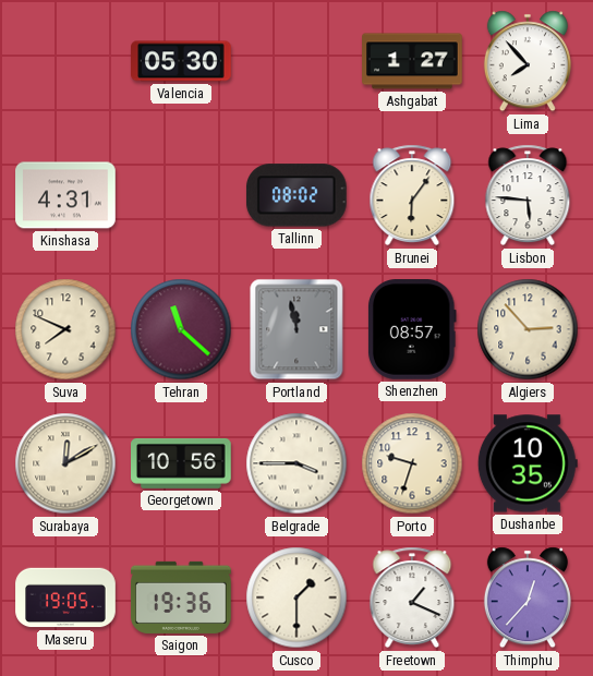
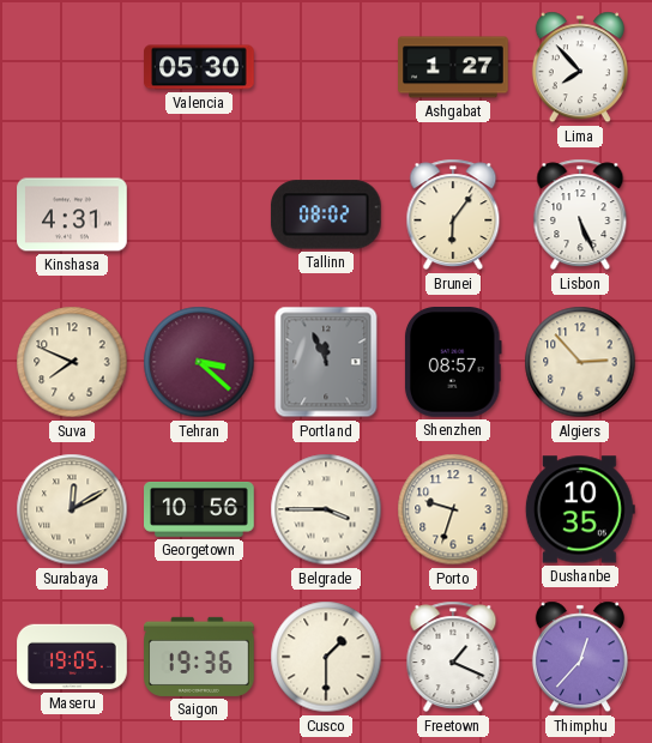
Lisbon: 5:46 -> 5:26
Tehran: 11:22 -> 3:22
Portland: 11:58 -> 11:56
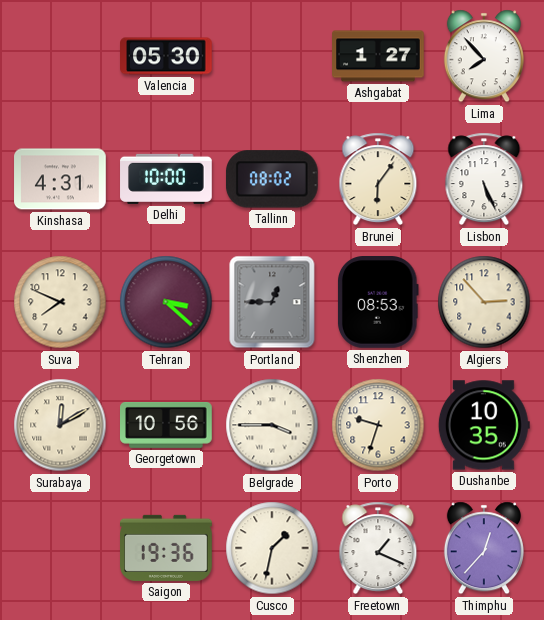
Delhi: none -> 10:00
Portland: 11:56 -> 12:45
Shenzhen: 08:57 -> 08:53
Maseru: 19:05 -> none
Cusco: 1:30 -> 1:32
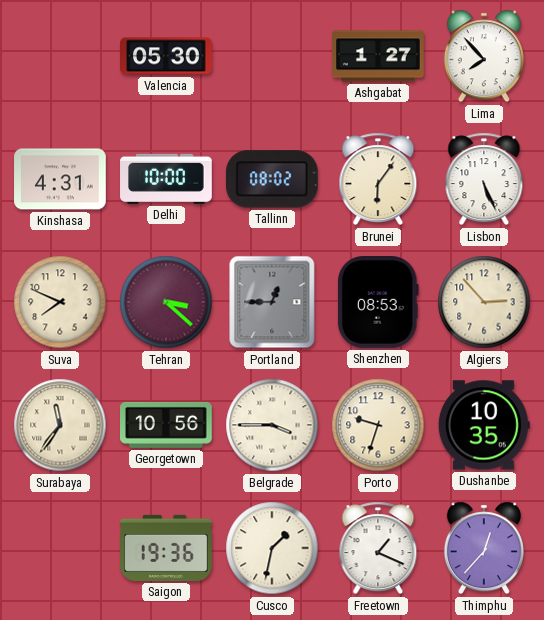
Surabaya: 12:10 -> 11:36
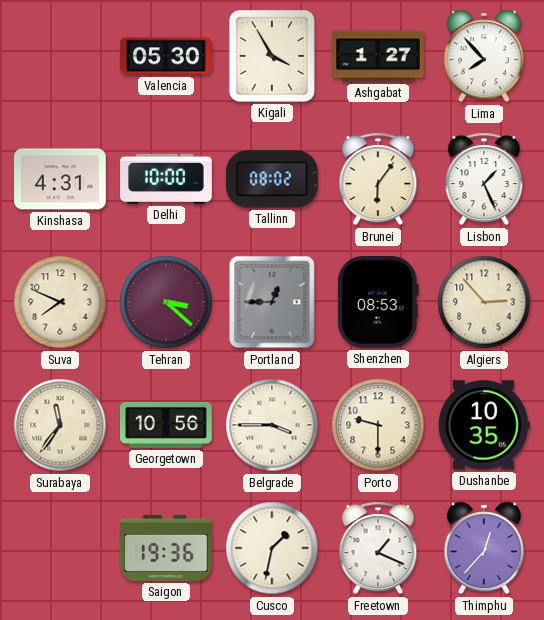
Kigali: none -> 3:55
Lisbon: 5:26 -> 1:26
Porto: 9:33 -> 9:30
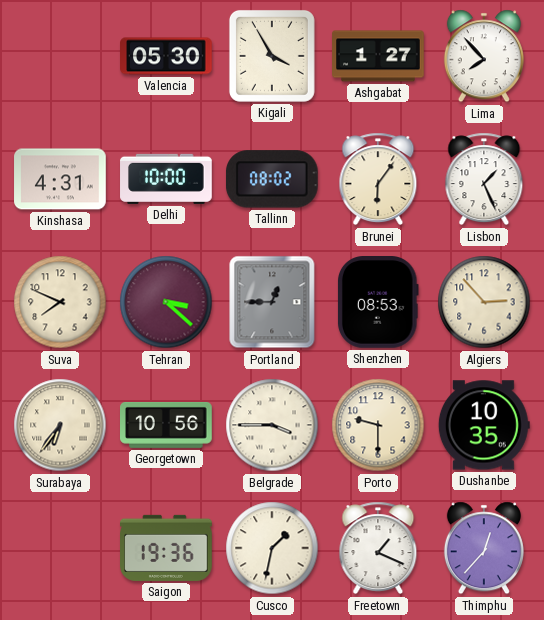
Surabaya: 11:36 -> 6:36
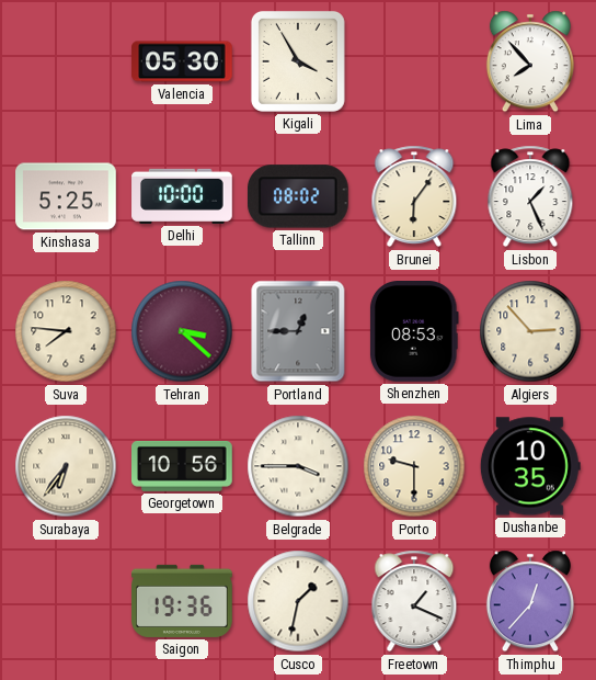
Ashgabat: 1:27 -> none
Kinshasa: 4:31 -> 5:25
Suva: 7:49 -> 7:46
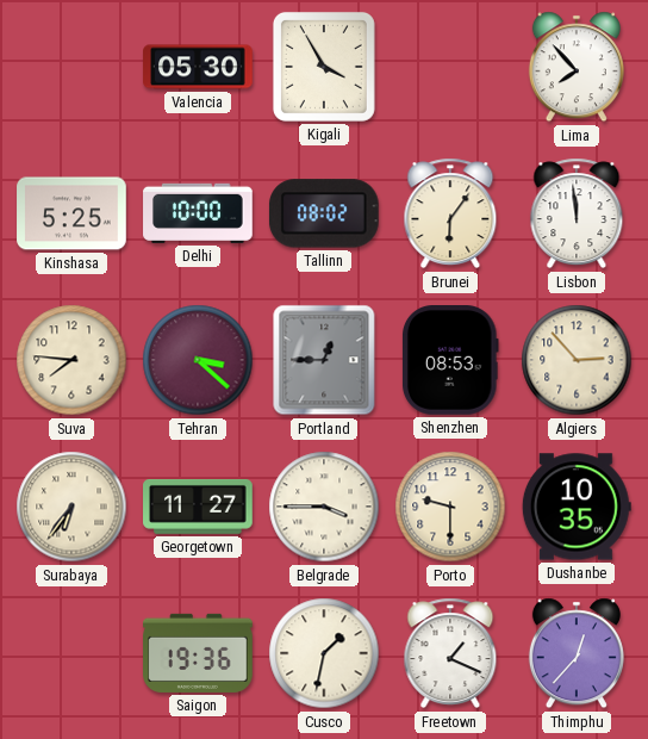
Lisbon: 1:26 -> 11:59
Georgetown: 10:56 -> 11:27
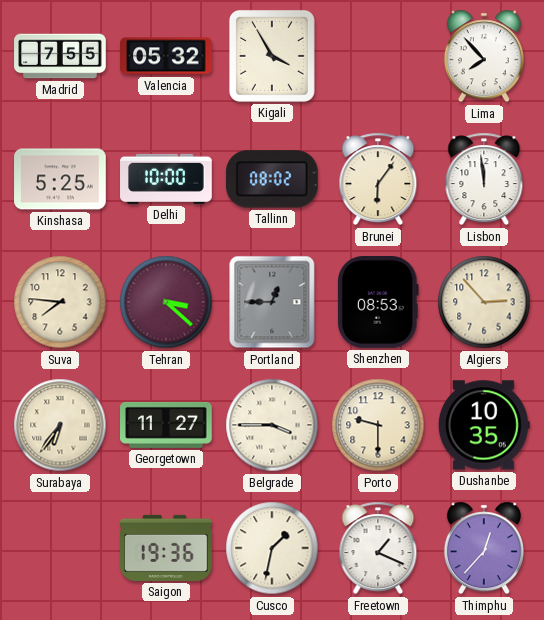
Madrid: none -> 7:55
Valencia: 05:30 -> 05:32
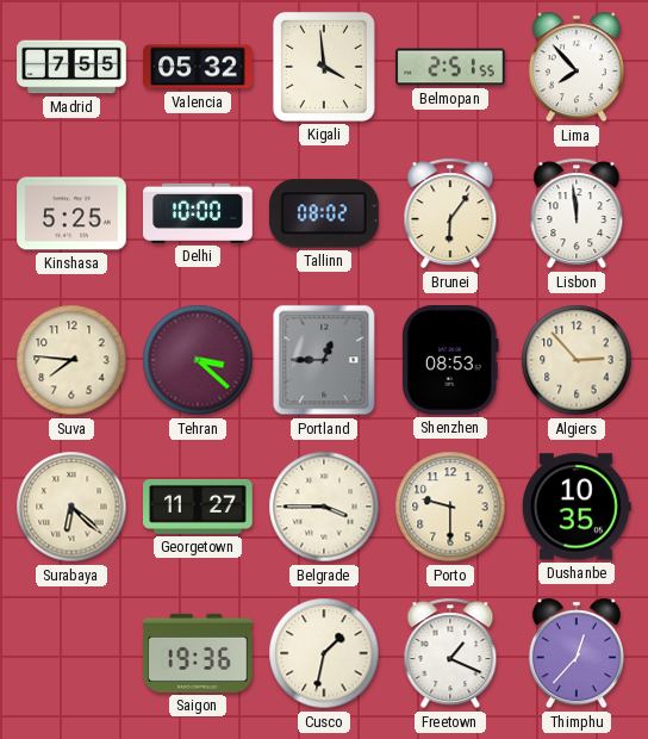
Kigali: 3:55 -> 3:59
Belmopan: none -> 2:51
Surabaya: 6:36 -> 6:22
